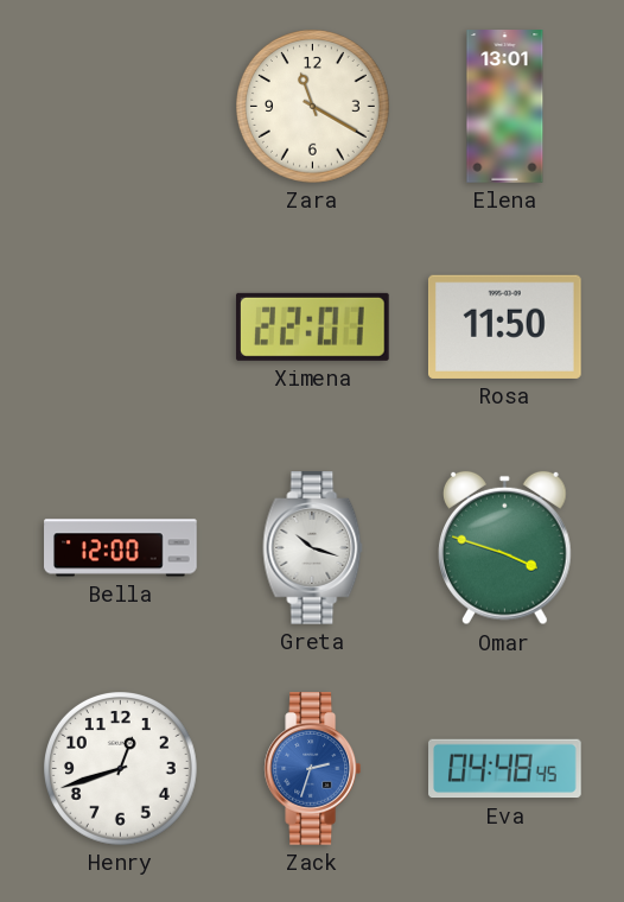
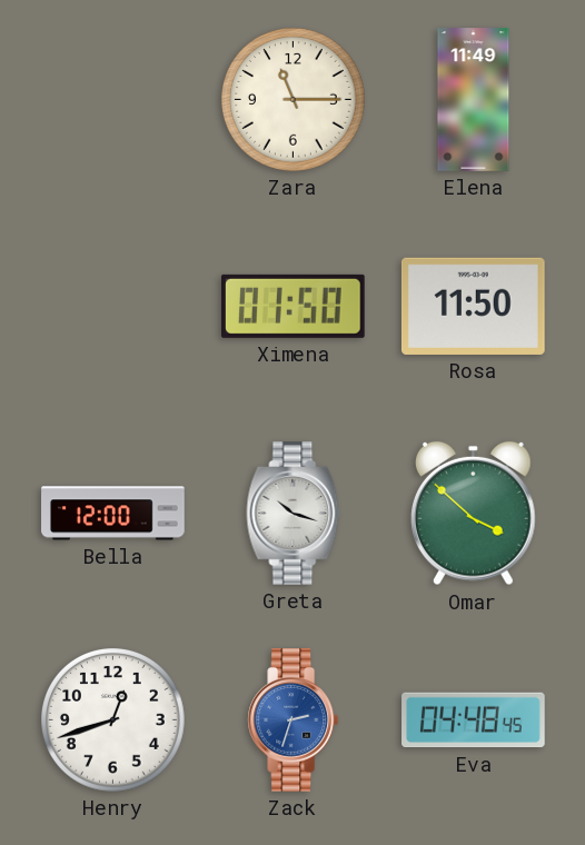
Zara: 11:20 -> 11:15
Elena: 13:01 -> 11:49
Ximena: 22:01 -> 01:50
Omar: 3:48 -> 3:52
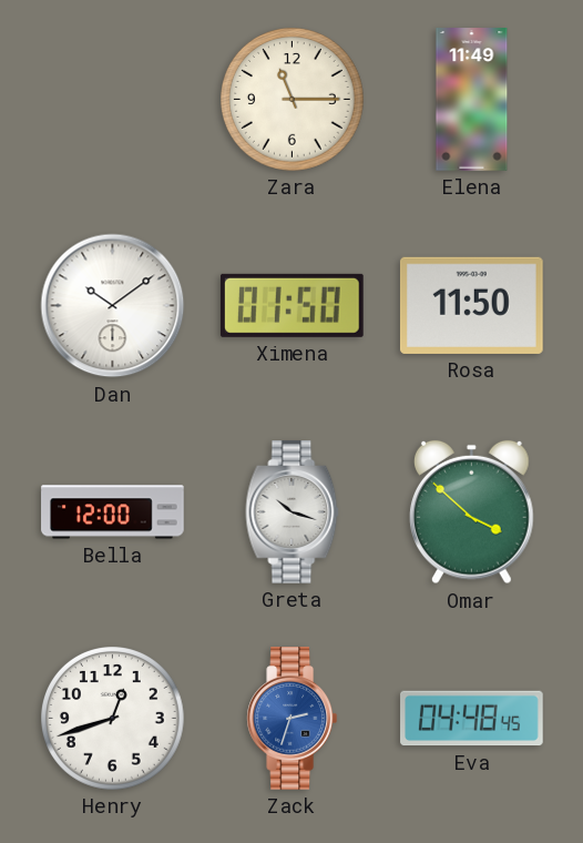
Dan: none -> 10:09
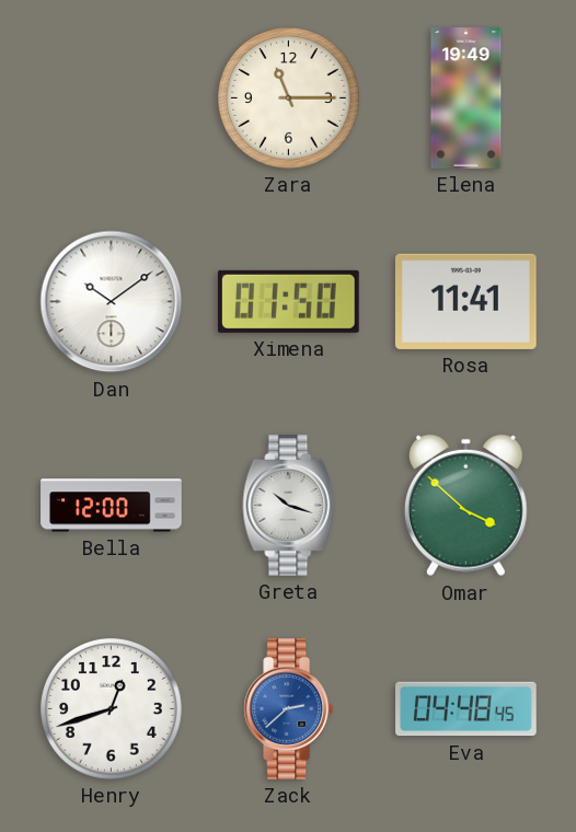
Elena: 11:49 -> 19:49
Rosa: 11:50 -> 11:41
Zack: 2:33 -> 2:38
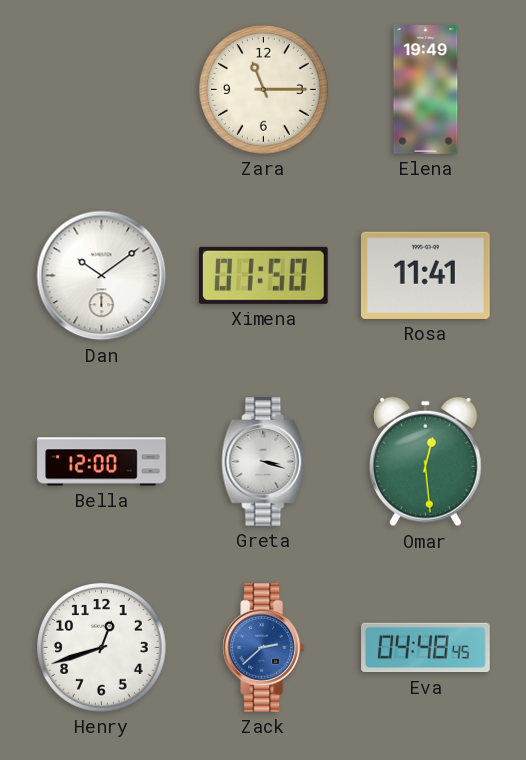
Greta: 10:18 -> 3:18
Omar: 3:52 -> 12:29
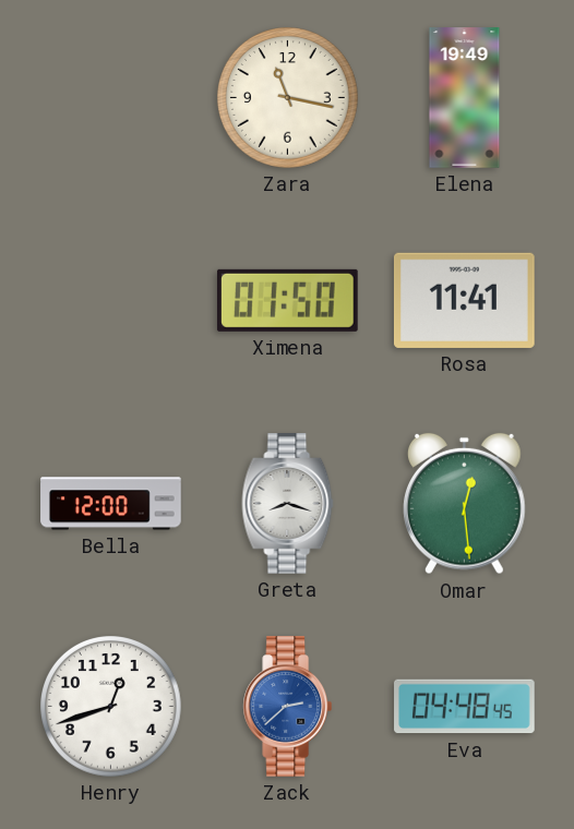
Zara: 11:15 -> 11:17
Dan: 10:09 -> none
Greta: 3:18 -> 8:18
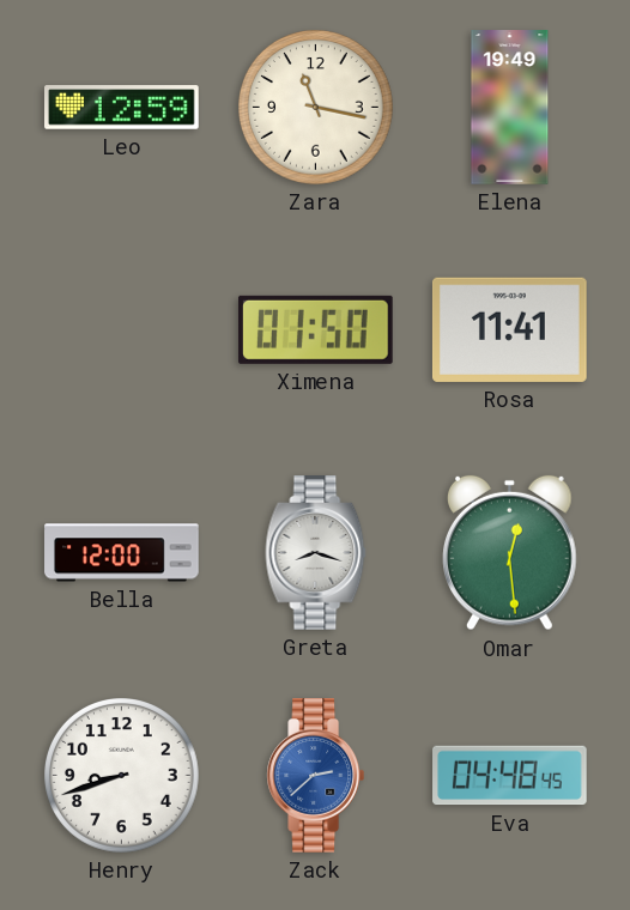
Leo: none -> 12:59
Henry: 12:42 -> 8:42
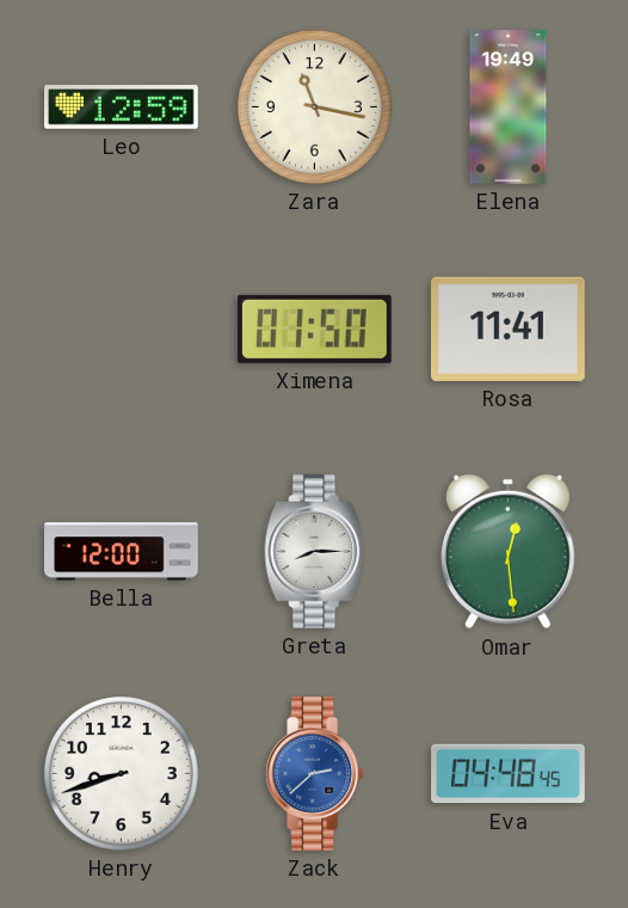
Greta: 8:18 -> 8:15
